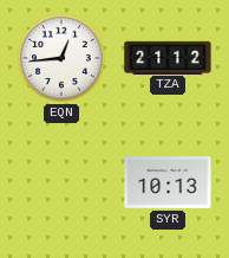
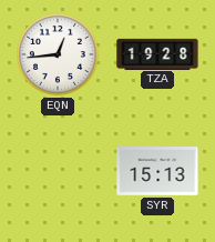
TZA: 21:12 -> 19:28
SYR: 10:13 -> 15:13
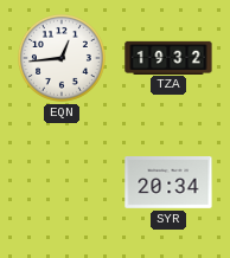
TZA: 19:28 -> 19:32
SYR: 15:13 -> 20:34
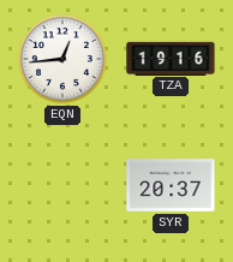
TZA: 19:32 -> 19:16
SYR: 20:34 -> 20:37
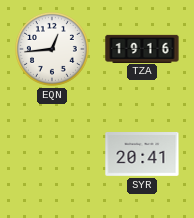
SYR: 20:37 -> 20:41
